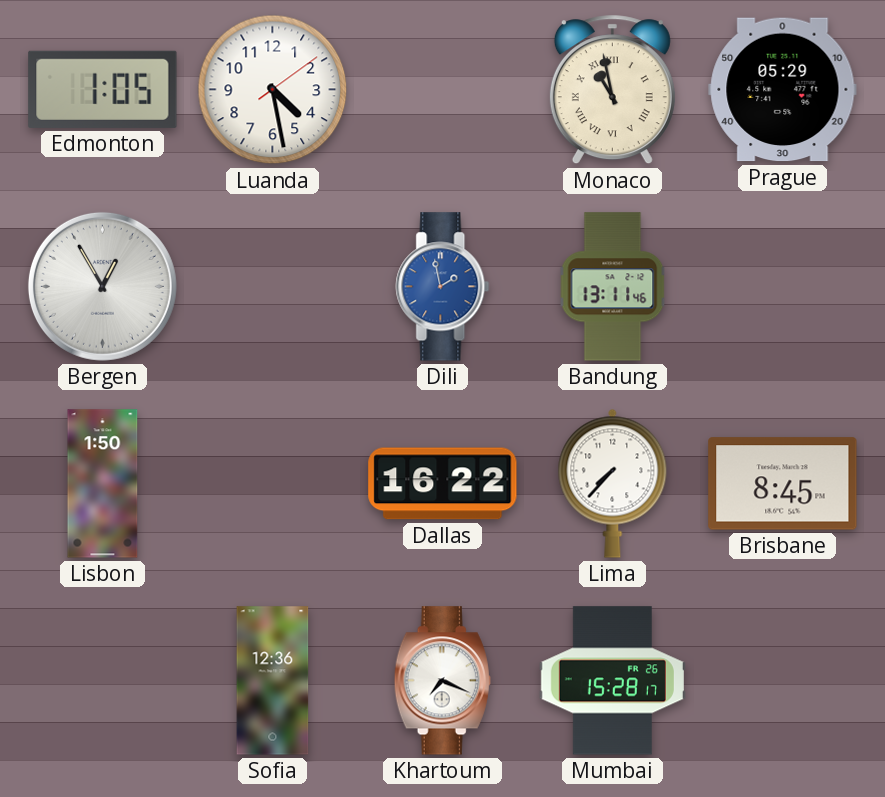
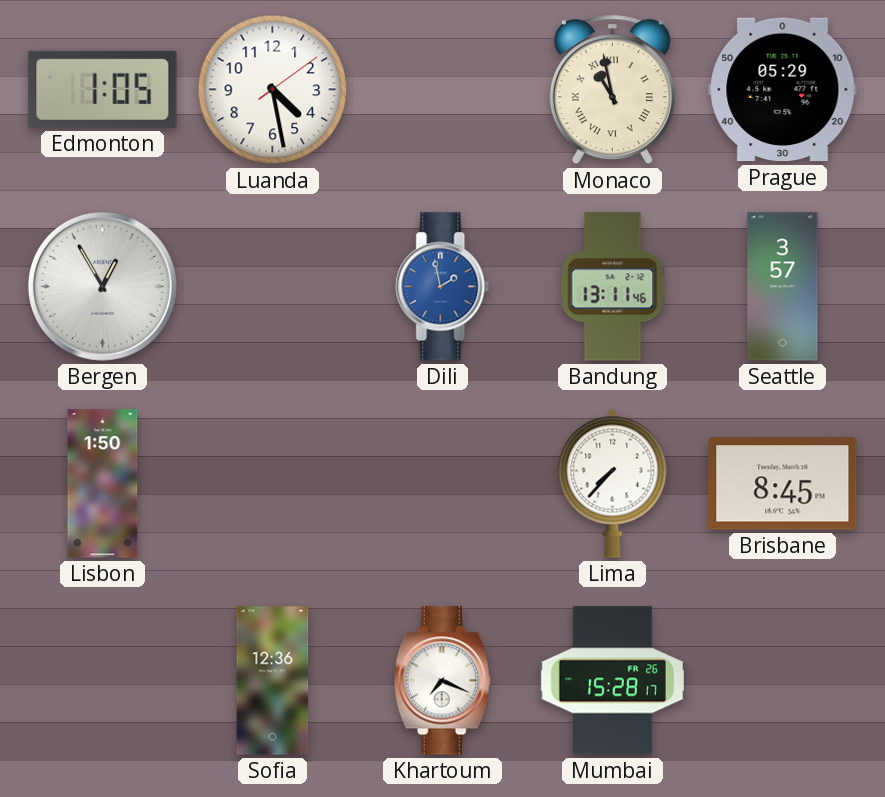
Seattle: none -> 3:57
Dallas: 16:22 -> none
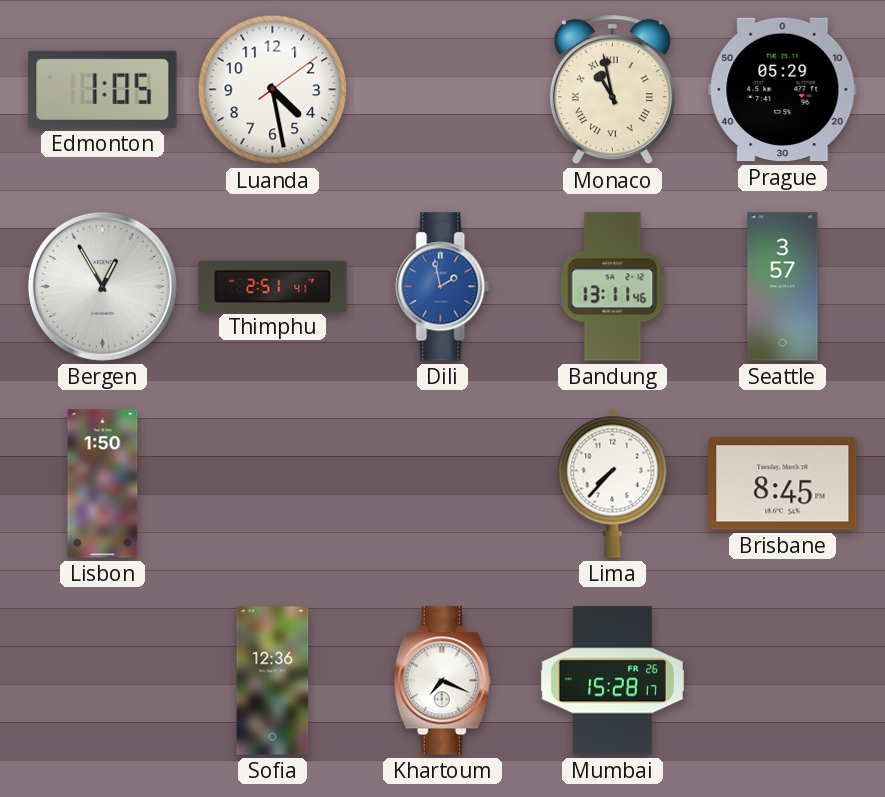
Thimphu: none -> 2:51
